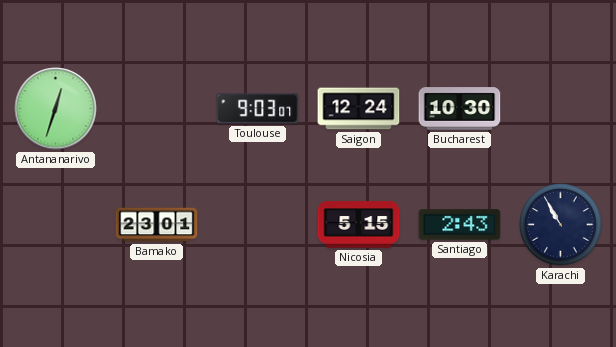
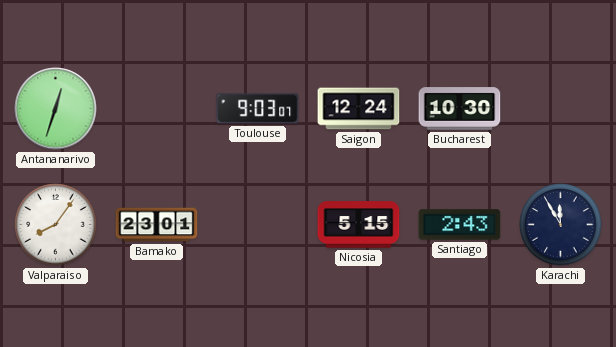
Valparaiso: none -> 8:06
Karachi: 10:55 -> 11:55
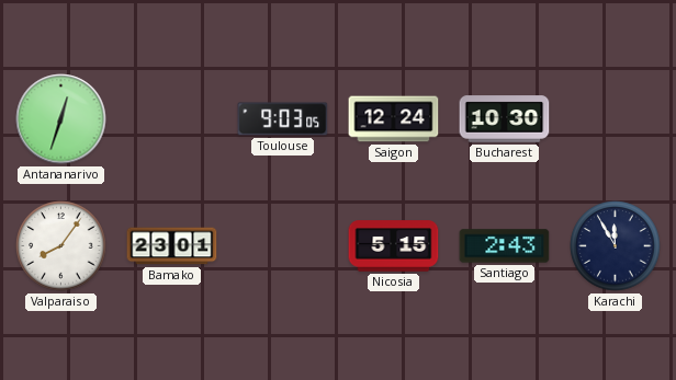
Toulouse: 9:03:07 -> 9:03:05
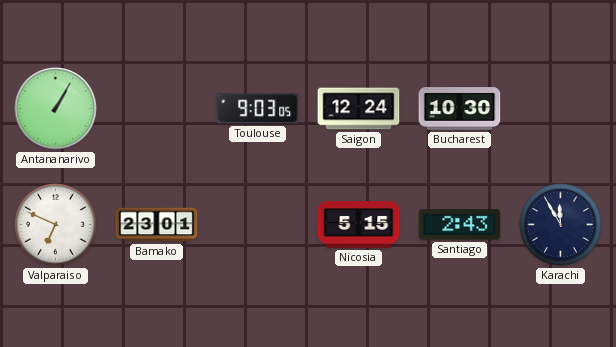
Antananarivo: 12:33 -> 1:05
Valparaiso: 8:06 -> 6:49
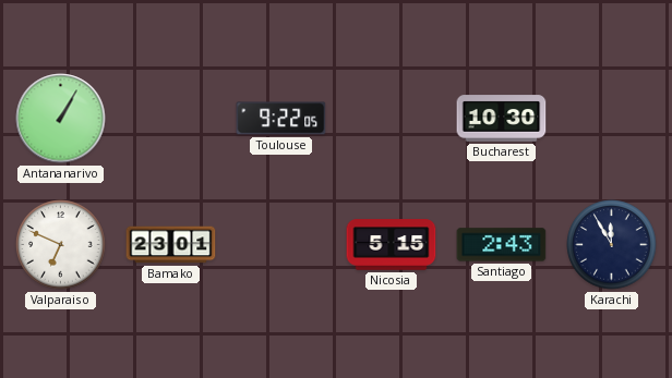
Toulouse: 9:03 -> 9:22
Saigon: 12:24 -> none
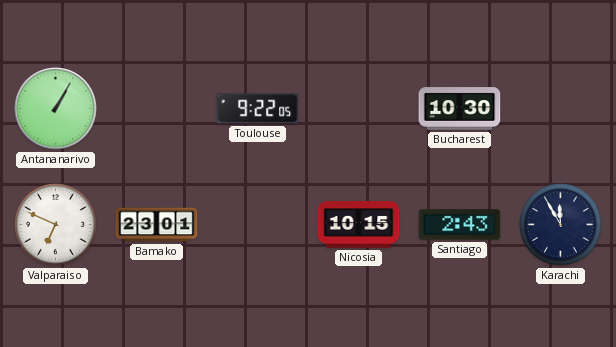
Nicosia: 5:15 -> 10:15
